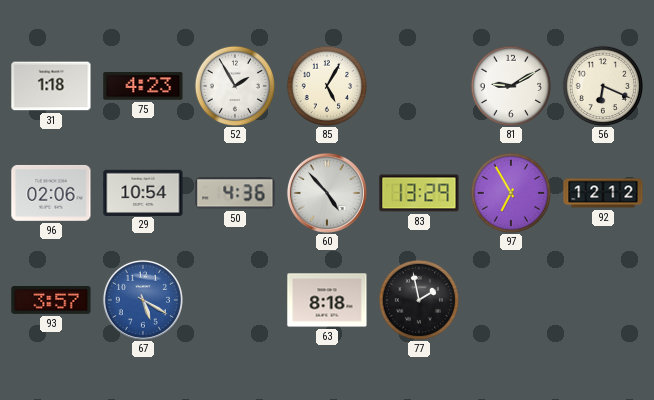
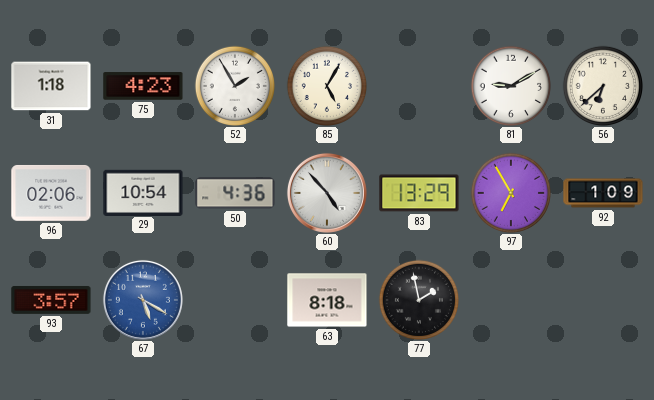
56: 6:19 -> 6:38
92: 12:12 -> 1:09
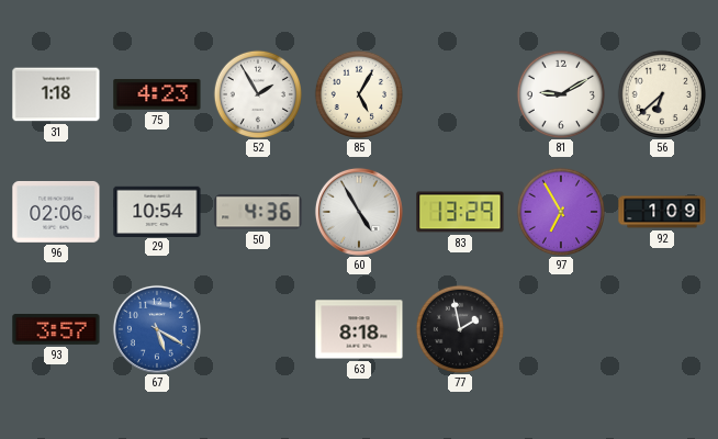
60: 4:53 -> 4:55
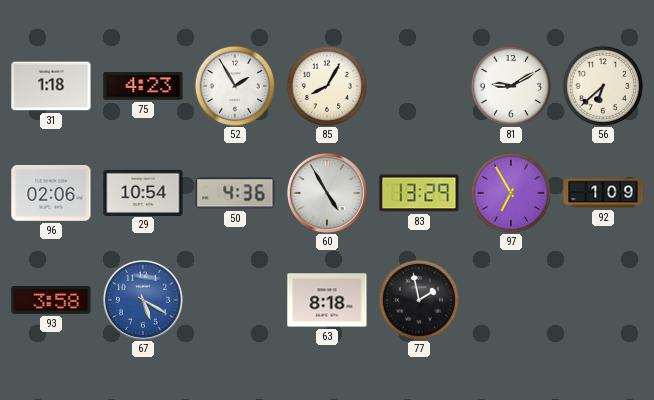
85: 5:05 -> 8:05
93: 3:57 -> 3:58
